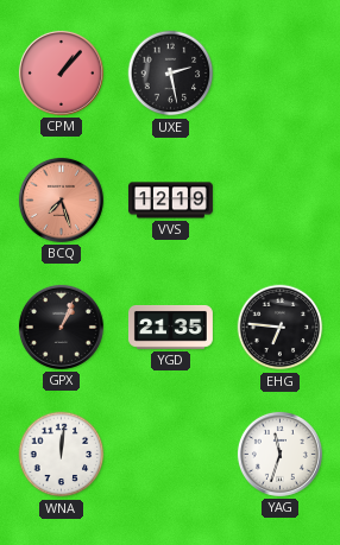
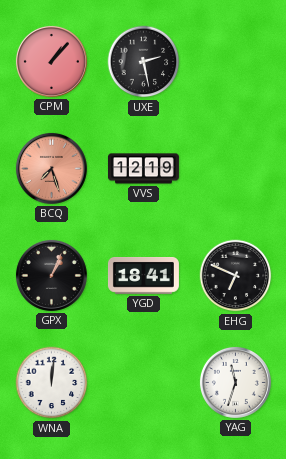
YGD: 21:35 -> 18:41
EHG: 6:46 -> 6:49
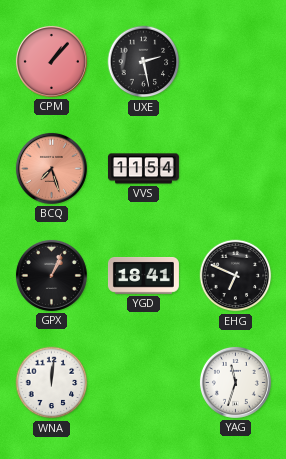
VVS: 12:19 -> 11:54
